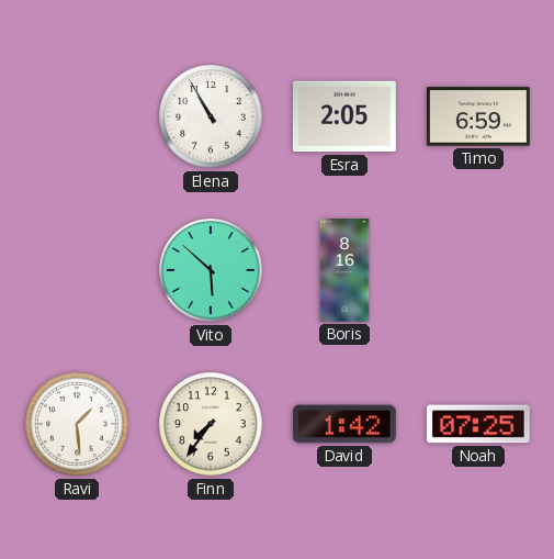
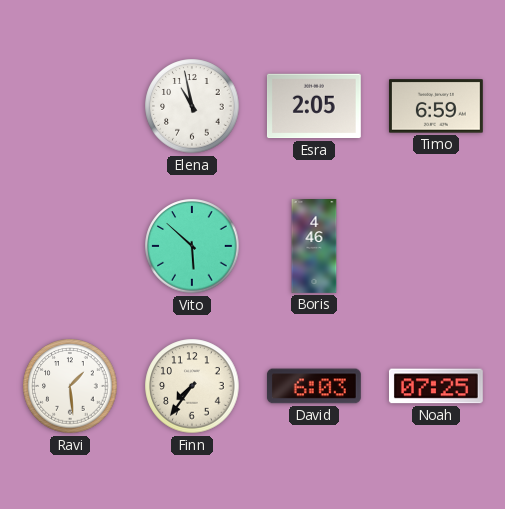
Elena: 10:55 -> 10:58
Boris: 8:16 -> 4:46
David: 1:42 -> 6:03
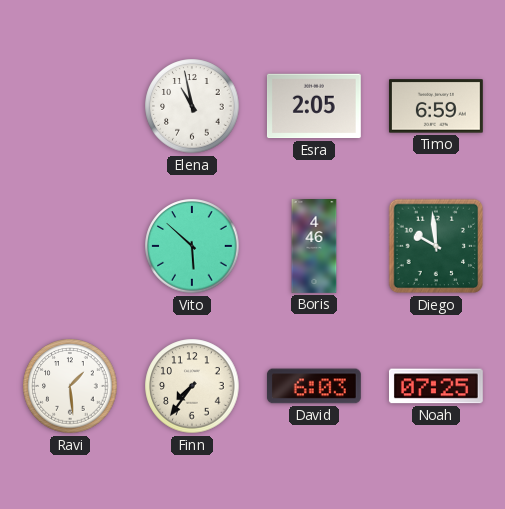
Diego: none -> 9:59
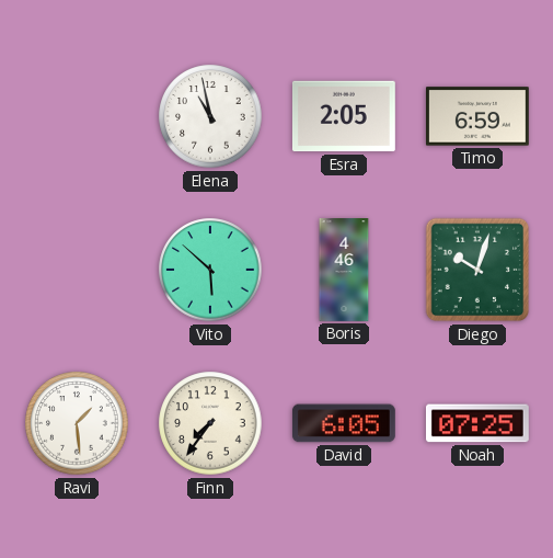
Diego: 9:59 -> 10:03
David: 6:03 -> 6:05
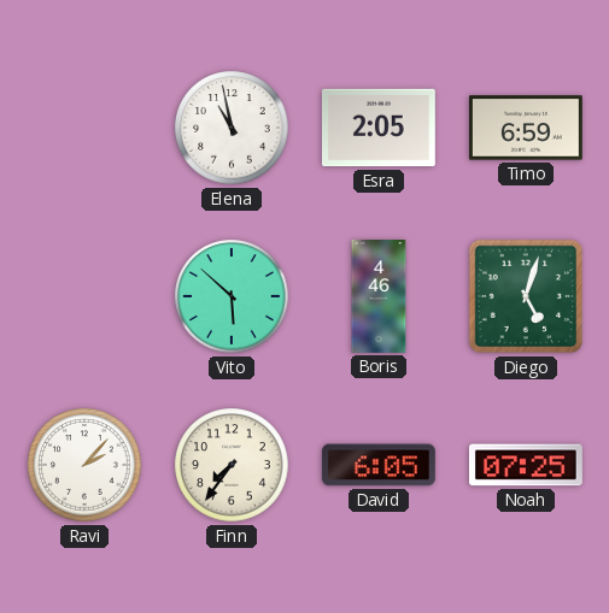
Diego: 10:03 -> 5:03
Ravi: 1:29 -> 2:07
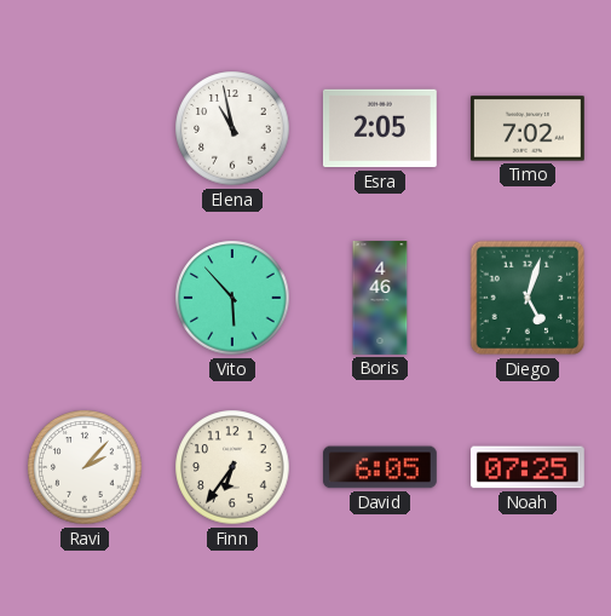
Timo: 6:59 -> 7:02
Vito: 5:52 -> 5:53
Finn: 7:36 -> 6:36
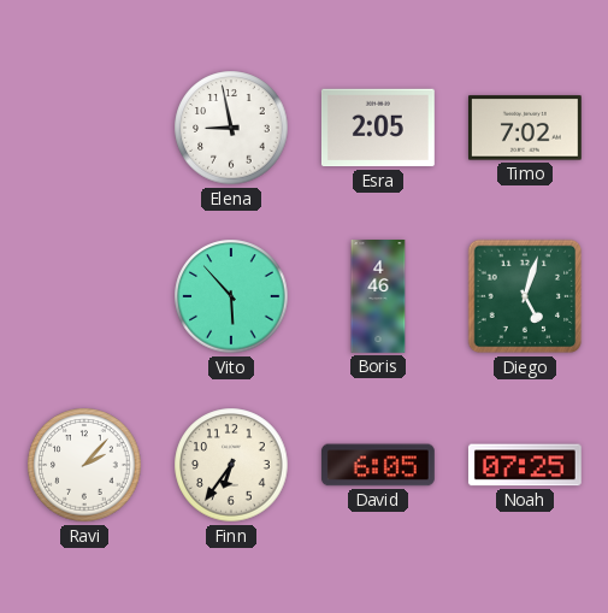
Elena: 10:58 -> 8:58
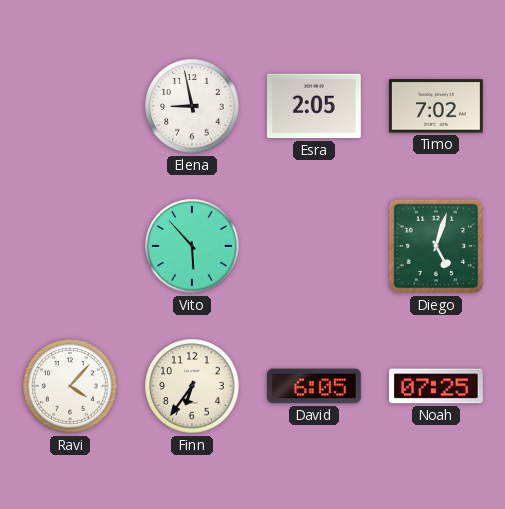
Boris: 4:46 -> none
Ravi: 2:07 -> 4:07
